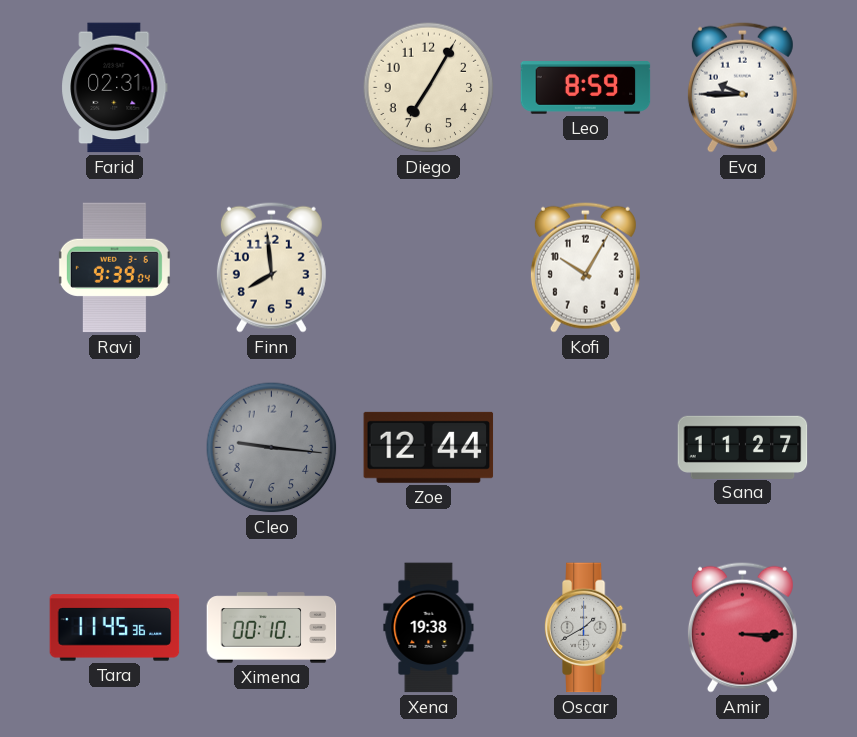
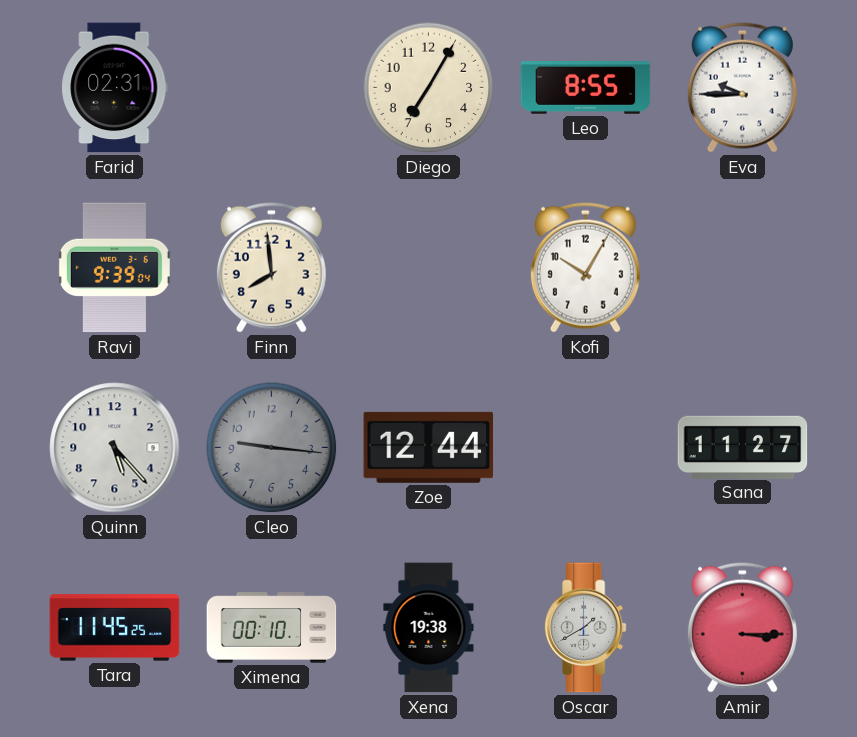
Leo: 8:59 -> 8:55
Quinn: none -> 5:23
Tara: 11:45:36 -> 11:45:25
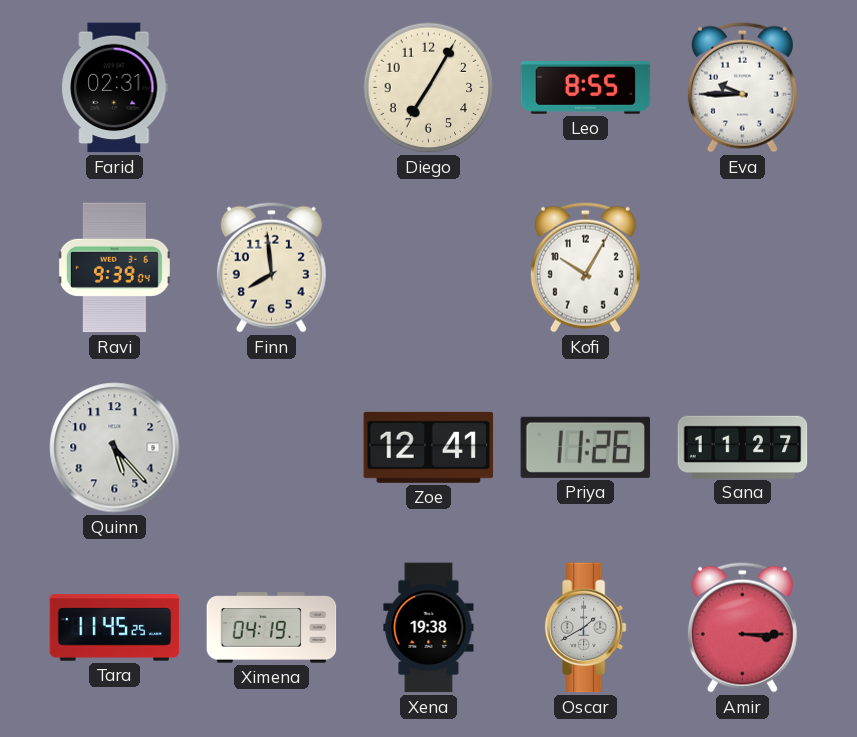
Cleo: 9:16 -> none
Zoe: 12:44 -> 12:41
Priya: none -> 11:26
Ximena: 00:10 -> 04:19
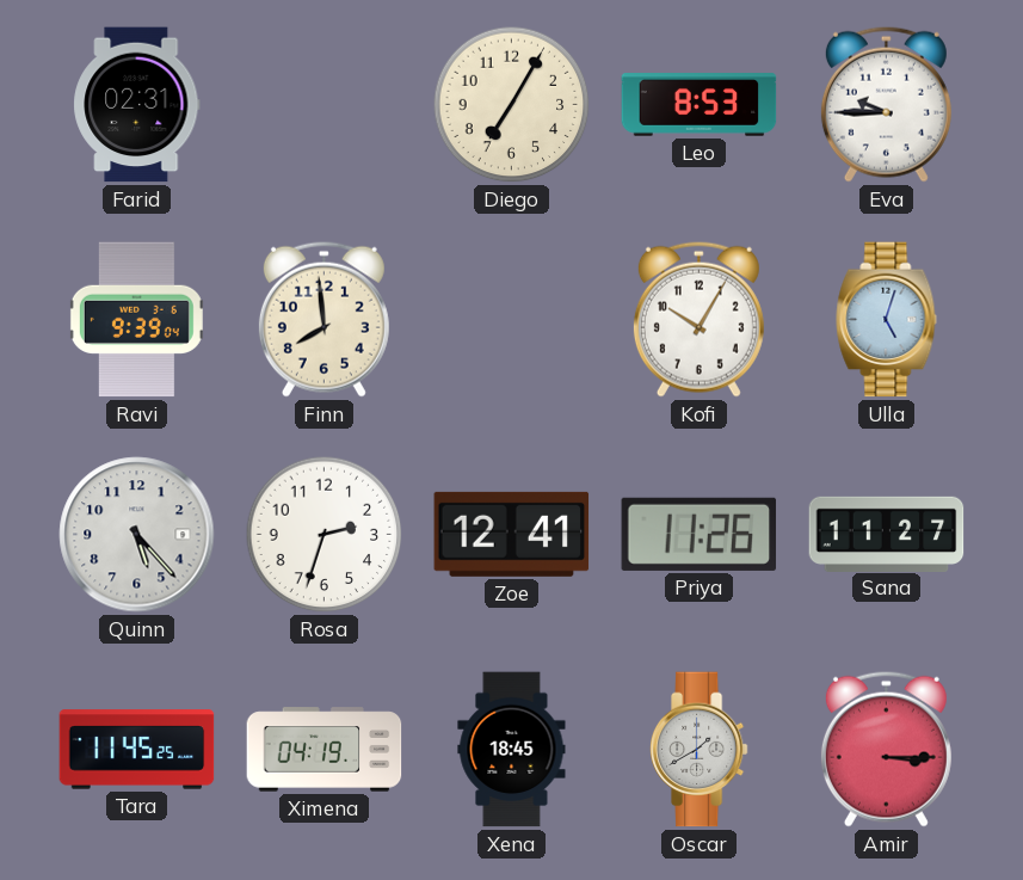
Leo: 8:55 -> 8:53
Ulla: none -> 5:03
Rosa: none -> 2:33
Xena: 19:38 -> 18:45
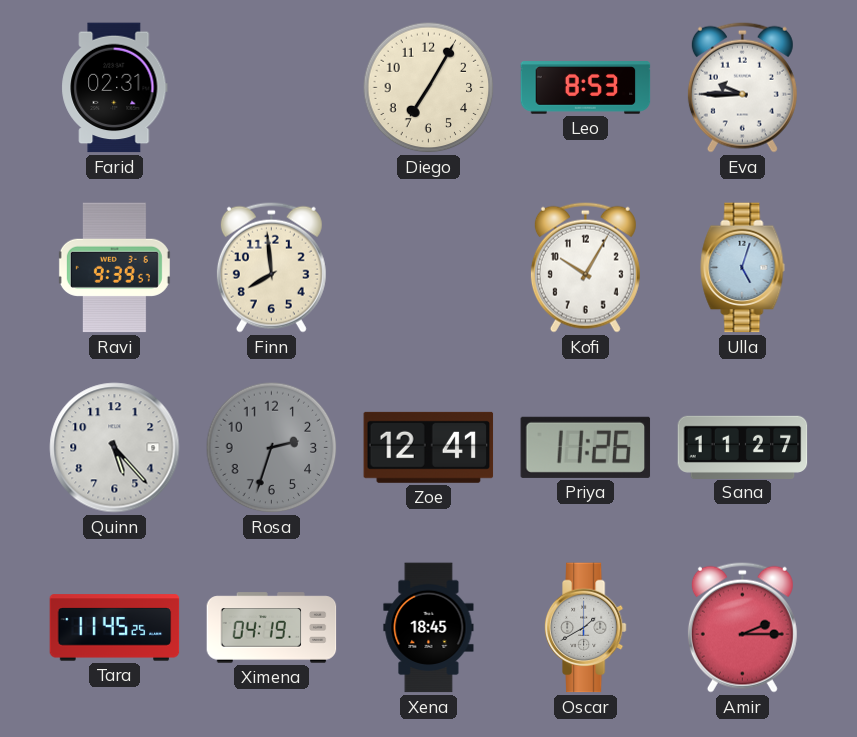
Ravi: 9:39:04 -> 9:39:57
Rosa dial: white -> grey
Amir: 3:15 -> 2:15
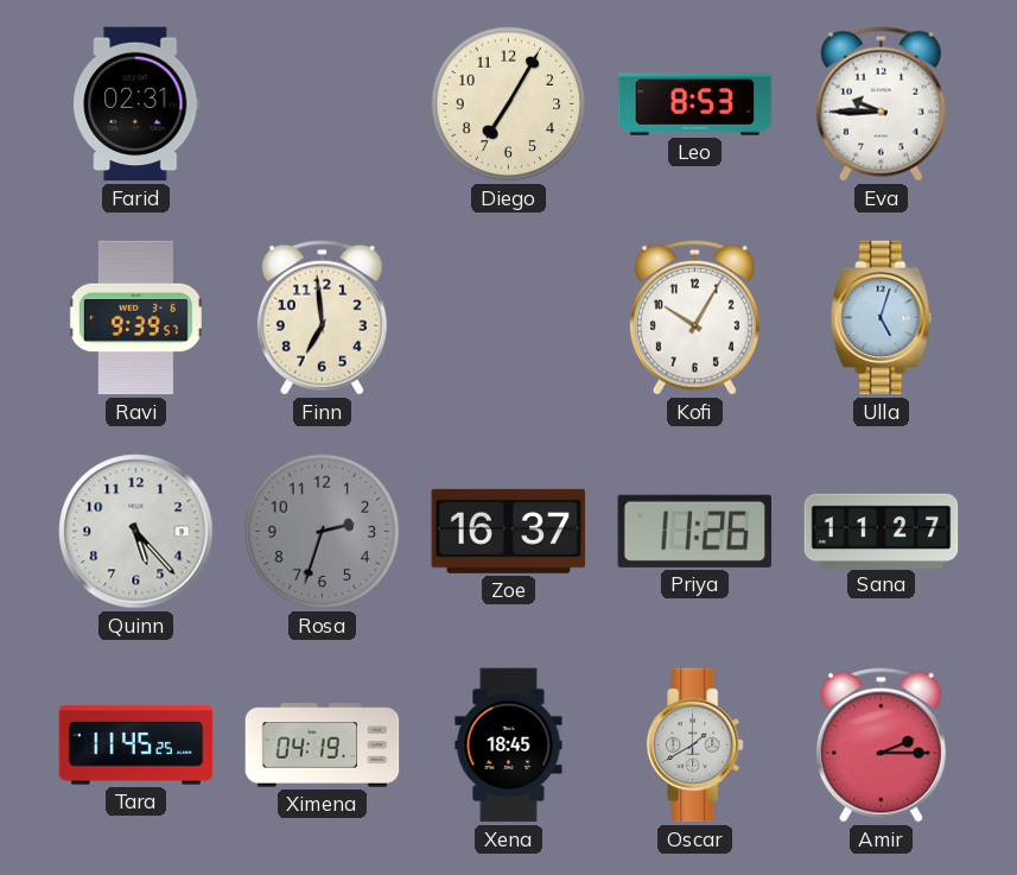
Finn: 7:59 -> 6:59
Zoe: 12:41 -> 16:37
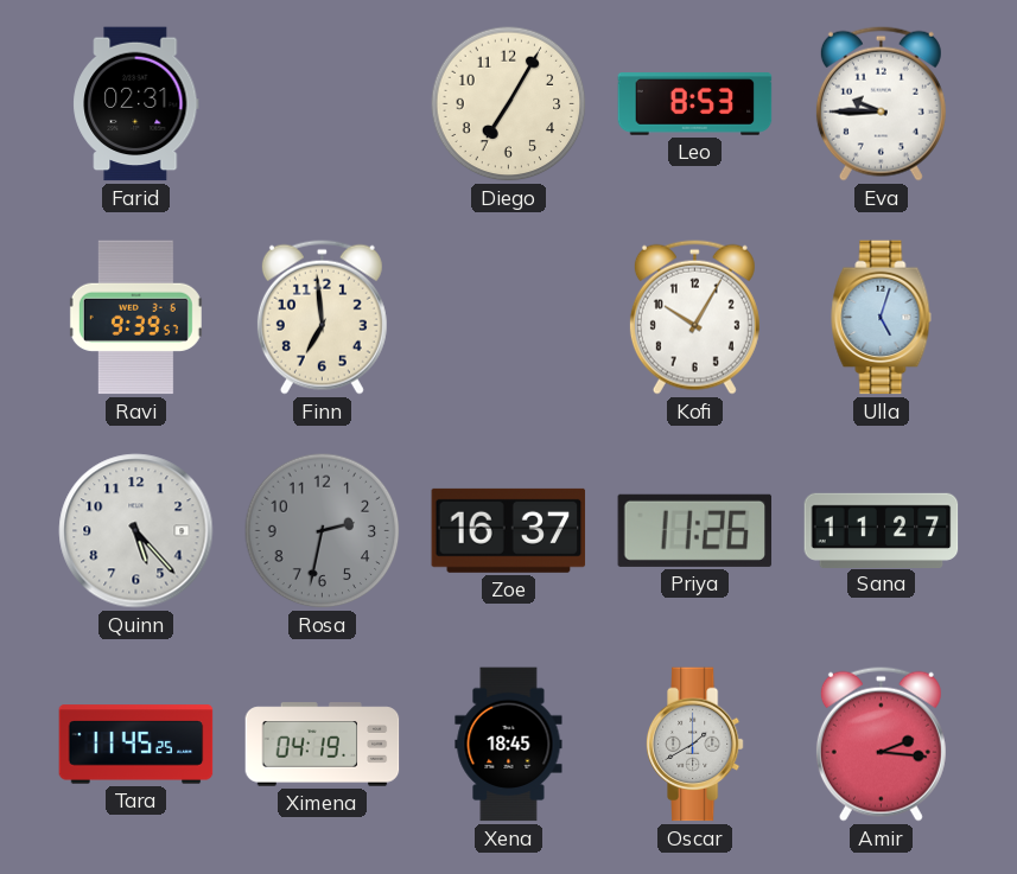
Rosa: 2:33 -> 2:32
Amir: 2:15 -> 2:16
